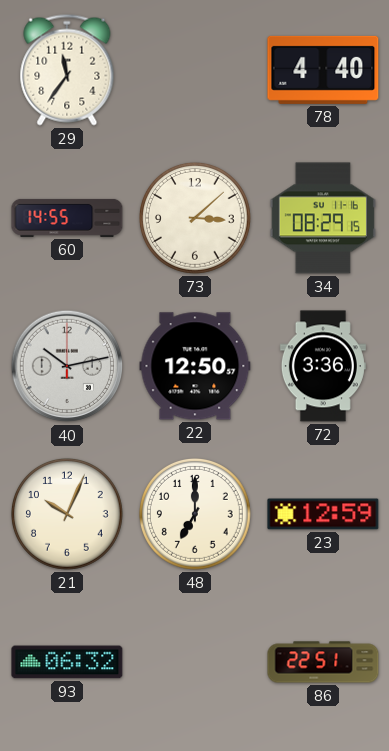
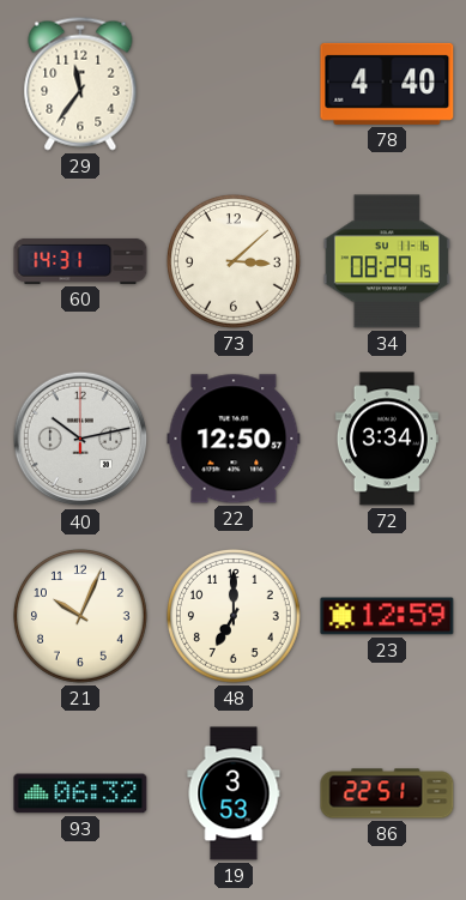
60: 14:55 -> 14:31
72: 3:36 -> 3:34
19: none -> 3:53
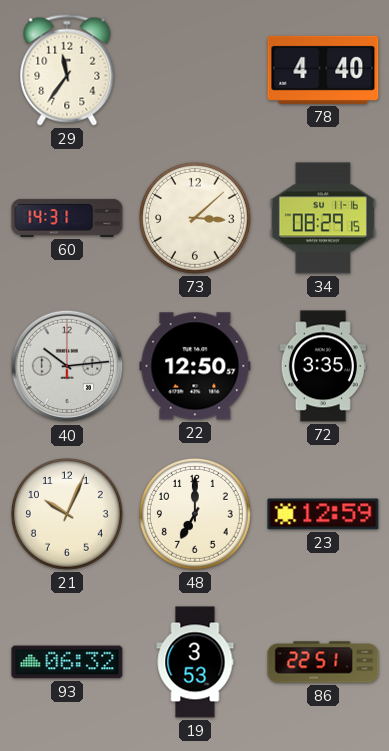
40: 10:13 -> 10:14
72: 3:34 -> 3:35
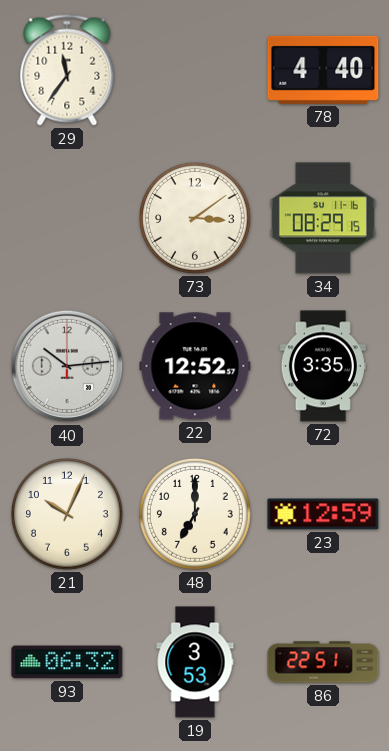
60: 14:31 -> none
73: 3:08 -> 3:09
22: 12:50 -> 12:52
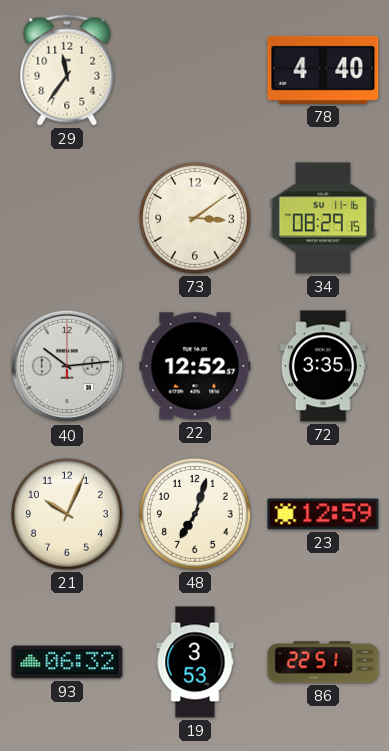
48: 7:00 -> 7:03
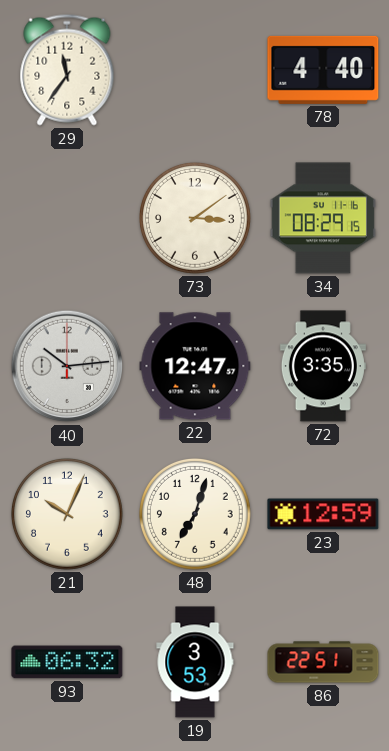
22: 12:52 -> 12:47
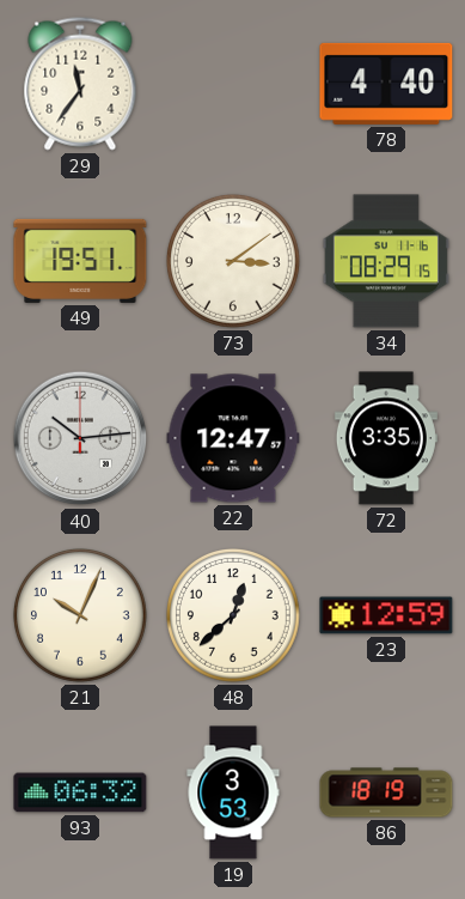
49: none -> 19:51
48: 7:03 -> 12:38
86: 22:51 -> 18:19
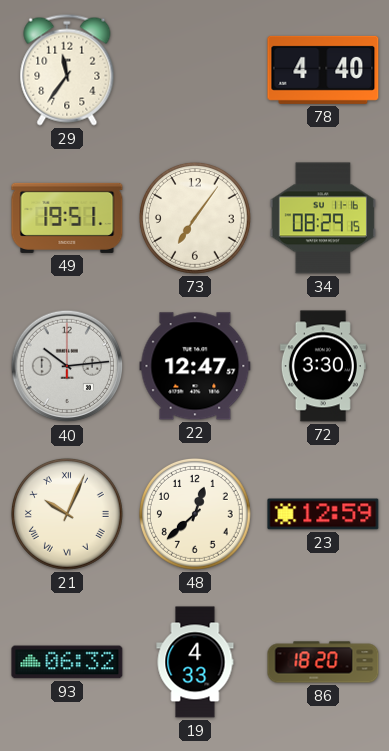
73: 3:09 -> 7:06
72: 3:35 -> 3:30
21 numerals: Arabic -> Roman
19: 3:53 -> 4:33
86: 18:19 -> 18:20
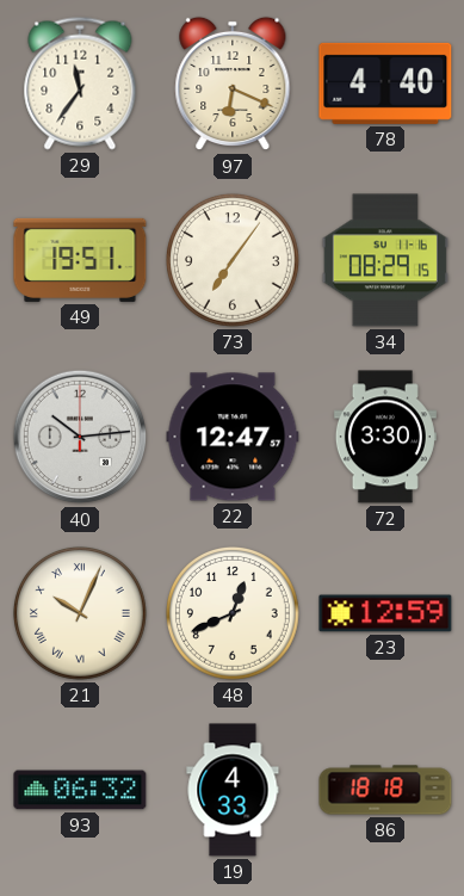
97: none -> 6:19
48: 12:38 -> 12:41
86: 18:20 -> 18:18
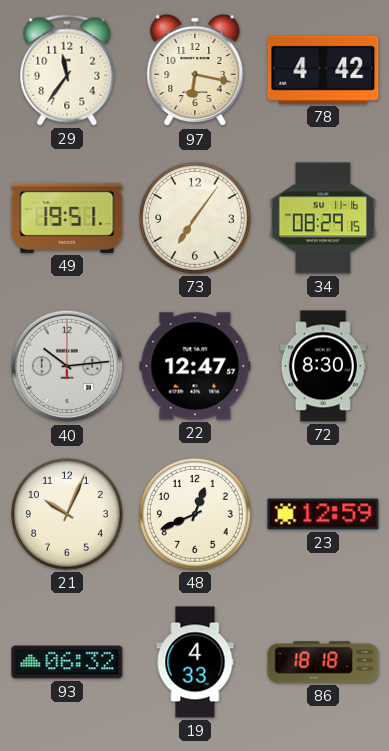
97: 6:19 -> 6:17
78: 4:40 -> 4:42
72: 3:30 -> 8:30
21 numerals: Roman -> Arabic
